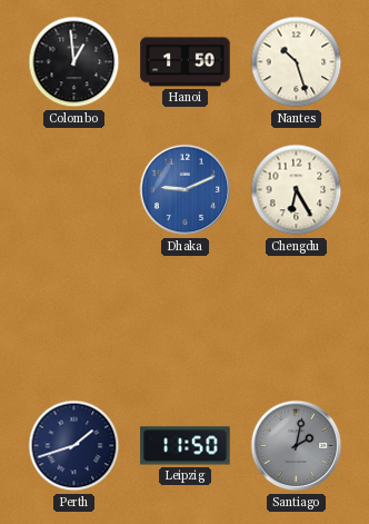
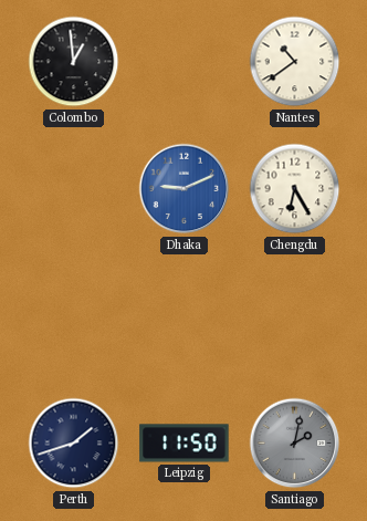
Hanoi: 1:50 -> none
Nantes: 10:27 -> 10:39
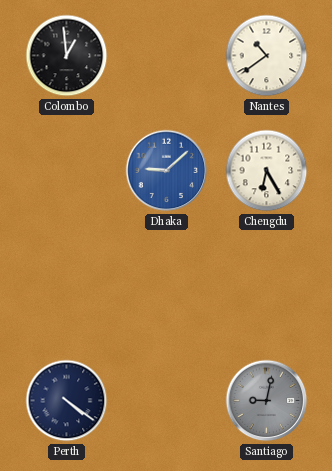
Dhaka: 9:11 -> 9:08
Perth: 1:42 -> 4:21
Leipzig: 11:50 -> none
Santiago: 2:02 -> 9:02
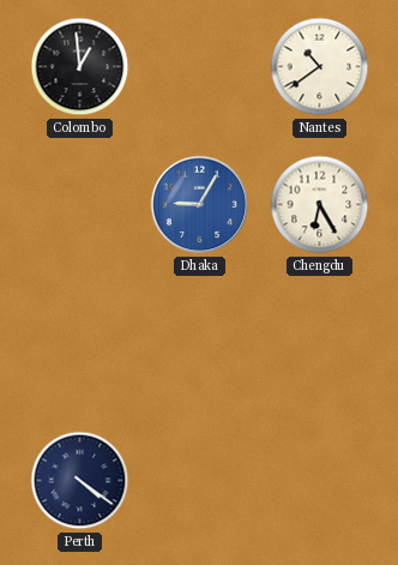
Dhaka: 9:08 -> 9:05
Santiago: 9:02 -> none
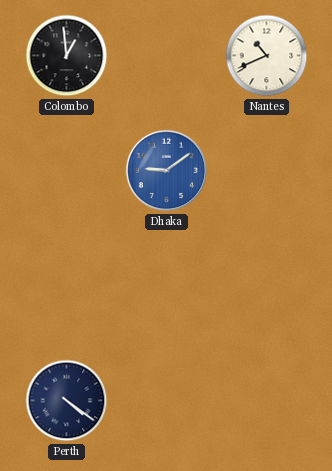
Nantes: 10:39 -> 10:41
Dhaka: 9:05 -> 9:09
Chengdu: 6:25 -> none
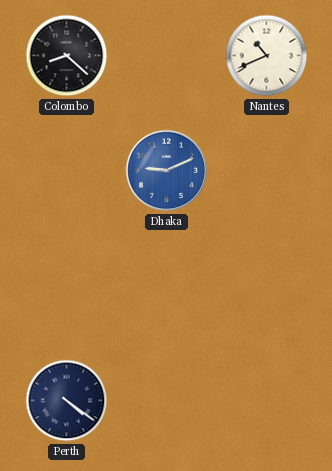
Colombo: 12:59 -> 8:22
Dhaka: 9:09 -> 9:11
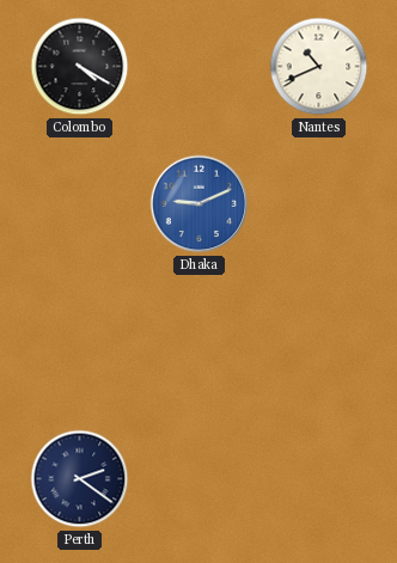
Colombo: 8:22 -> 4:20
Perth: 4:21 -> 2:21
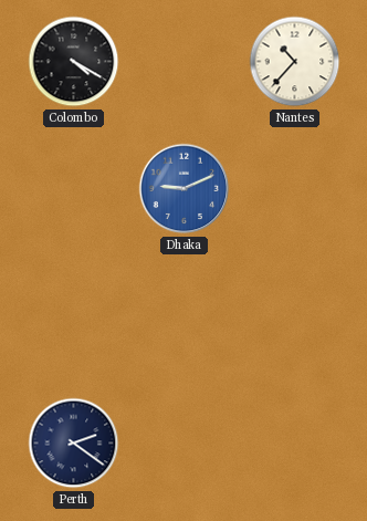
Nantes: 10:41 -> 10:37
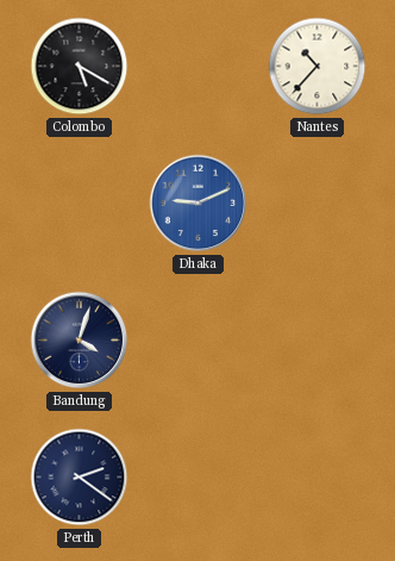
Colombo: 4:20 -> 5:20
Bandung: none -> 4:03
